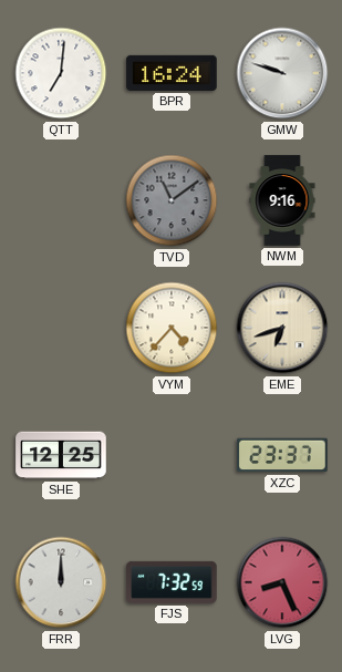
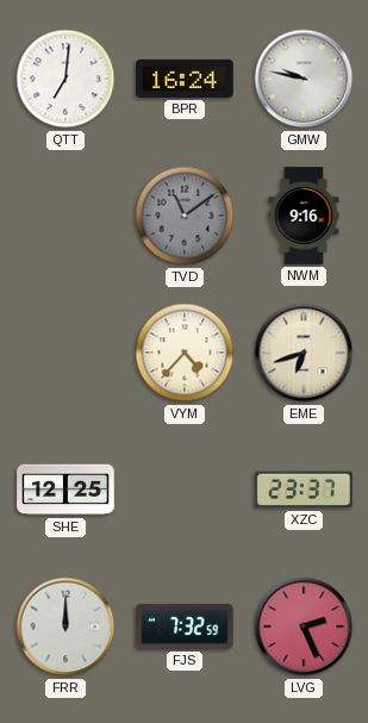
GMW: 9:48 -> 9:47
LVG: 8:26 -> 2:26
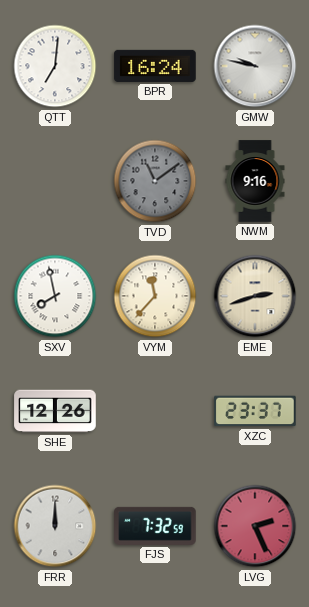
SXV: none -> 7:58
VYM: 4:37 -> 11:37
EME: 6:42 -> 2:42
SHE: 12:25 -> 12:26
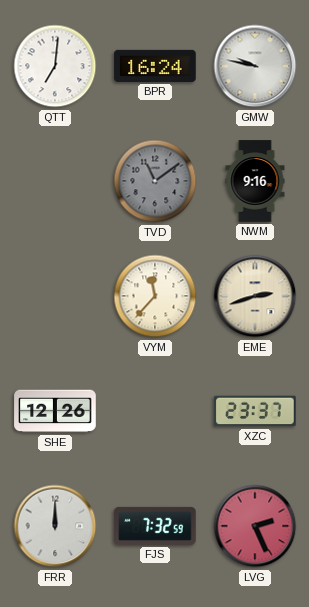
SXV: 7:58 -> none
